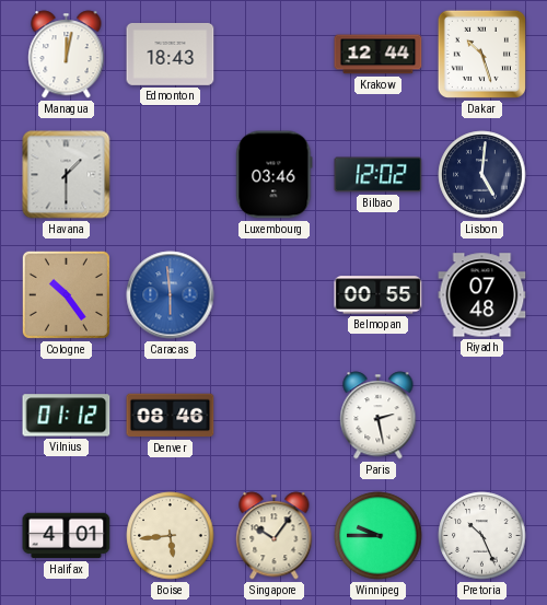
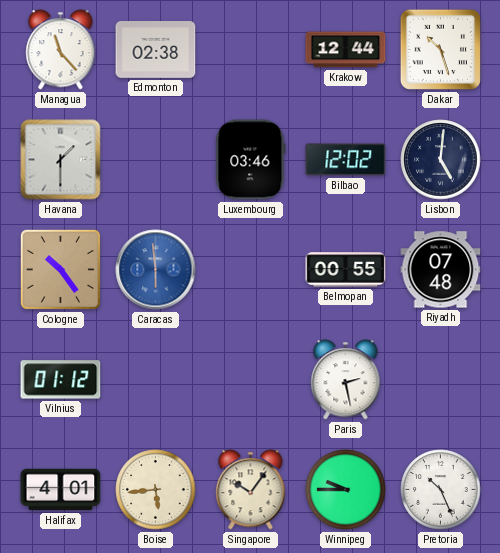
Managua: 12:02 -> 11:23
Edmonton: 18:43 -> 02:38
Denver: 08:46 -> none
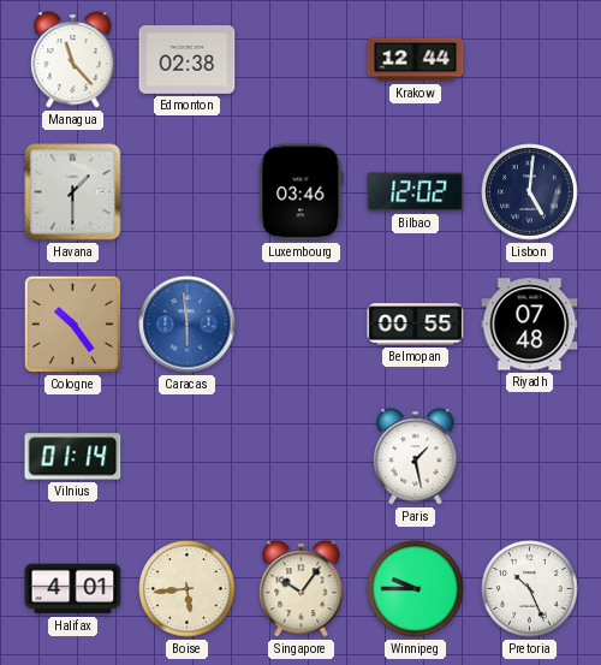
Dakar: 10:27 -> none
Vilnius: 01:12 -> 01:14
Paris: 2:28 -> 1:28
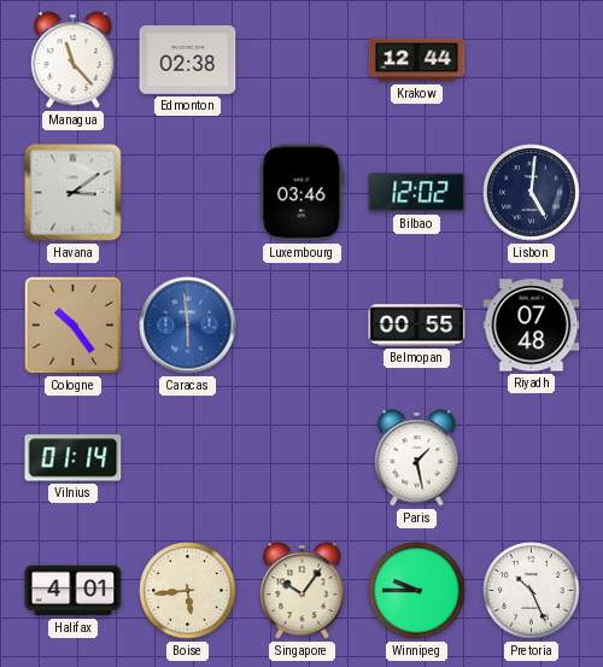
Havana: 1:30 -> 3:09
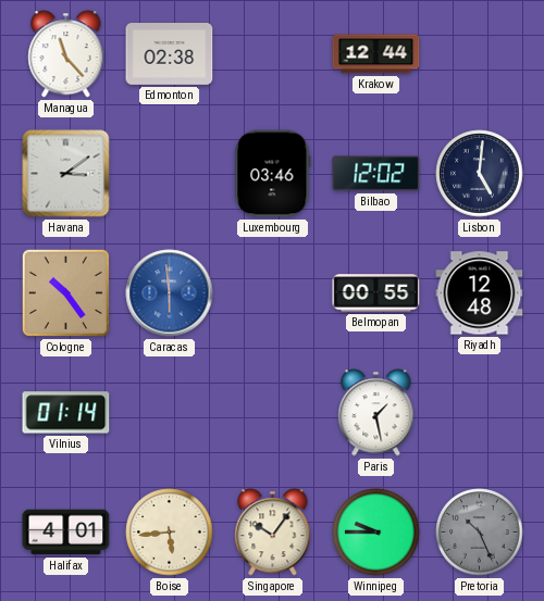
Riyadh: 07:48 -> 12:48
Pretoria dial: white -> grey
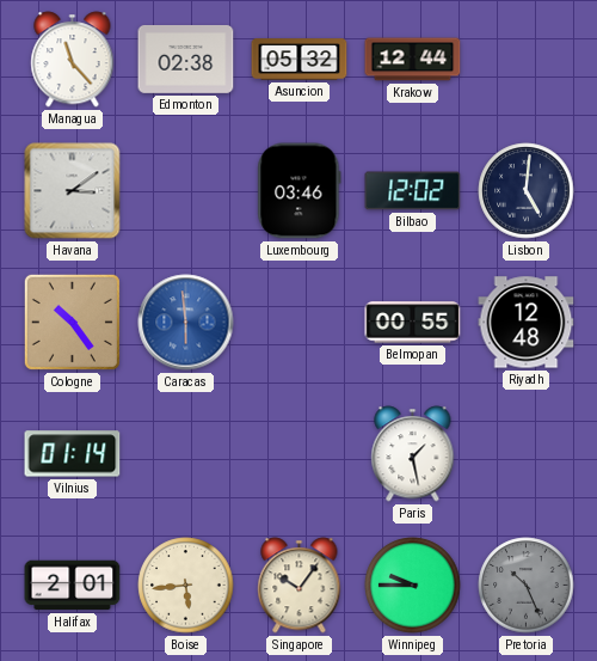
Asuncion: none -> 05:32
Halifax: 4:01 -> 2:01
